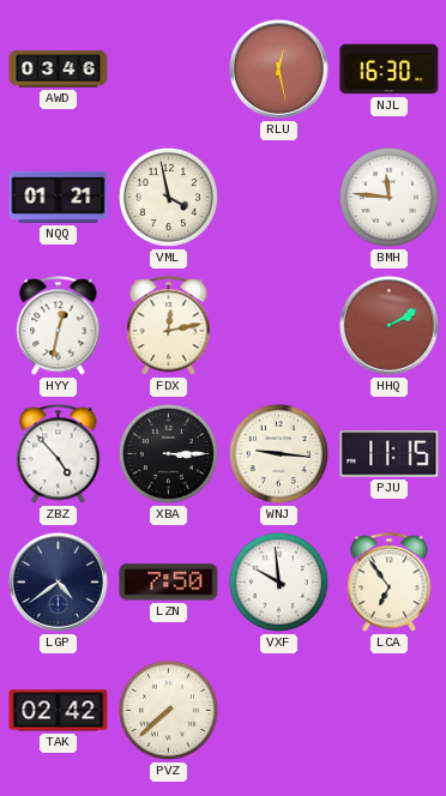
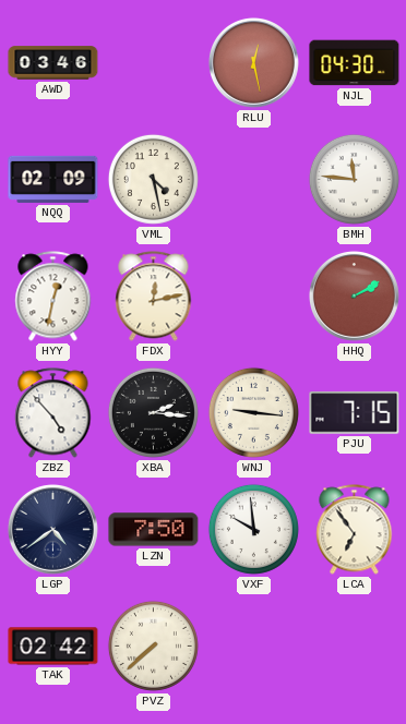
NJL: 16:30 -> 04:30
NQQ: 01:21 -> 02:09
VML: 3:58 -> 4:28
XBA: 3:15 -> 2:16
PJU: 11:15 -> 7:15
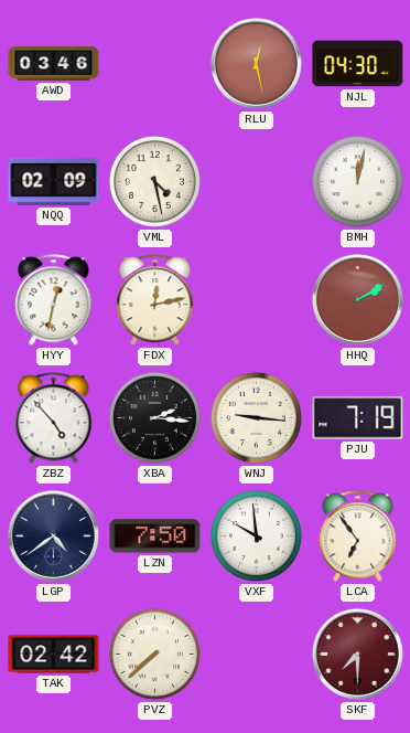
BMH: 11:46 -> 12:02
PJU: 7:15 -> 7:19
SKF: none -> 7:30
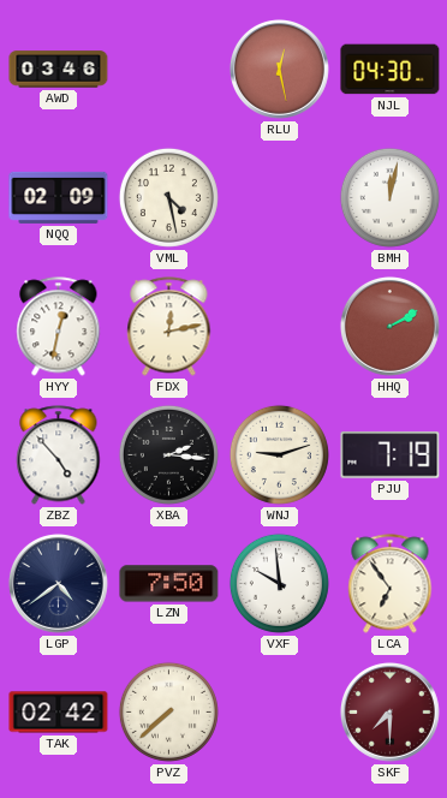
WNJ: 9:16 -> 9:12
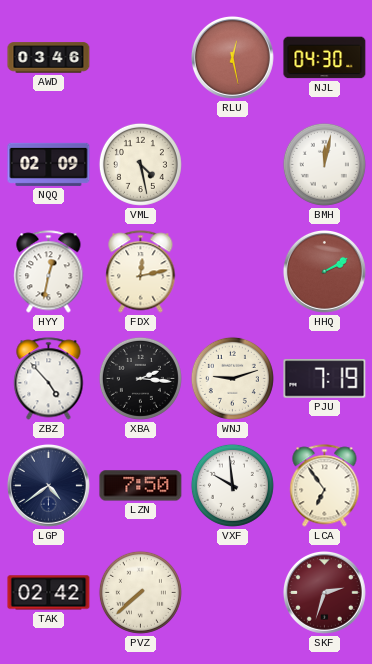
SKF: 7:30 -> 2:33
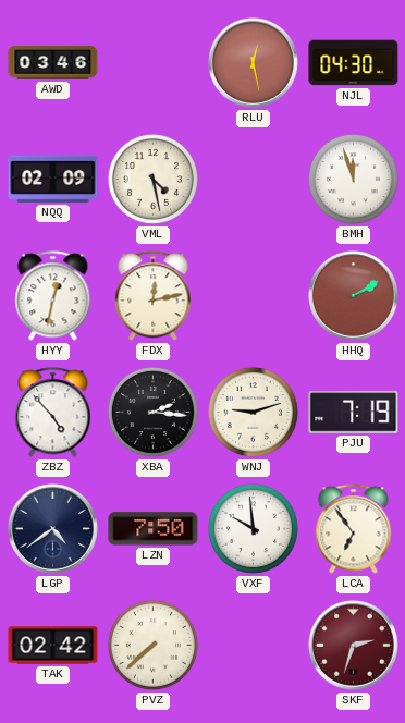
BMH: 12:02 -> 11:57
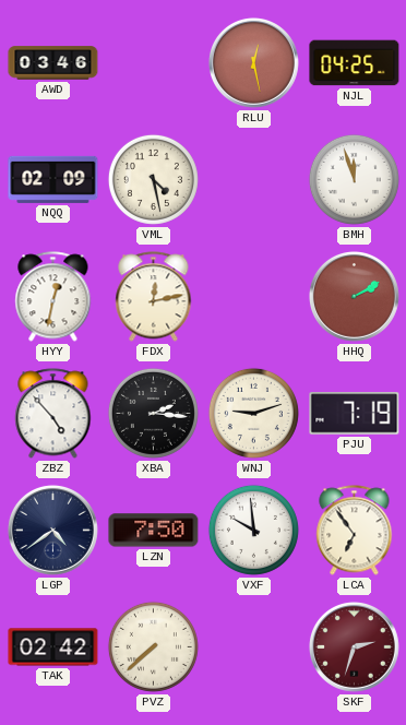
NJL: 04:30 -> 04:25
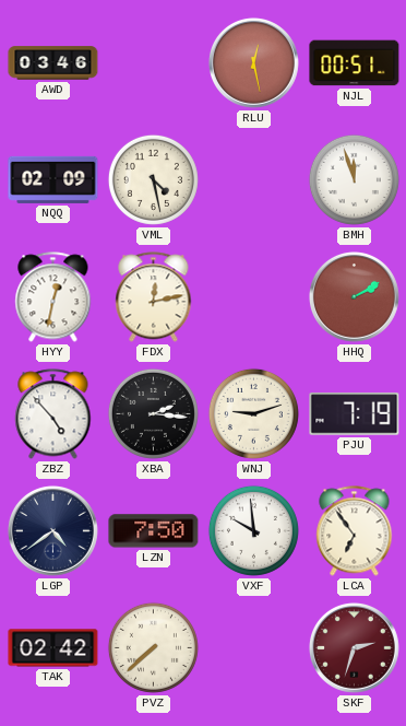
NJL: 04:25 -> 00:51
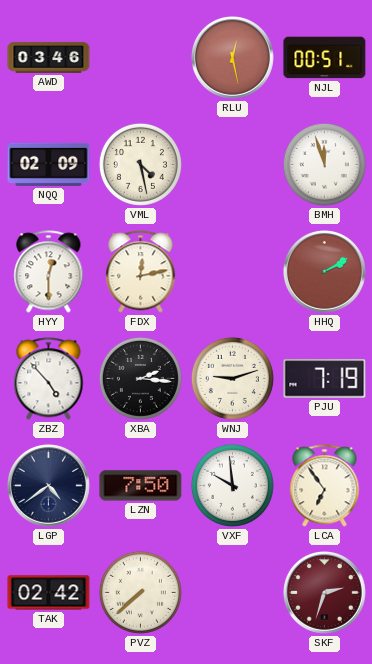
HYY: 12:32 -> 12:30
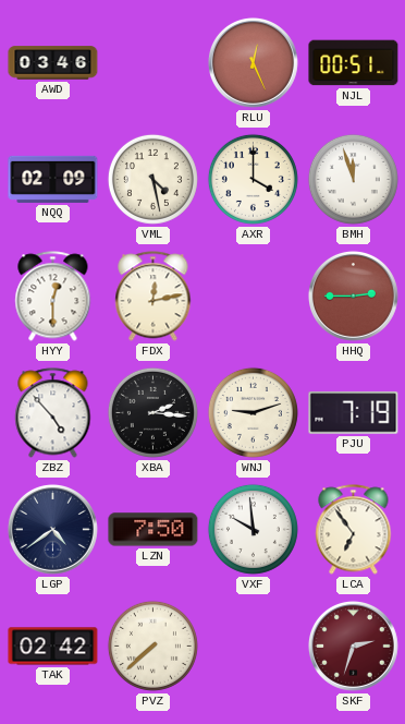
RLU: 12:28 -> 12:26
AXR: none -> 4:00
HHQ: 2:10 -> 2:45
